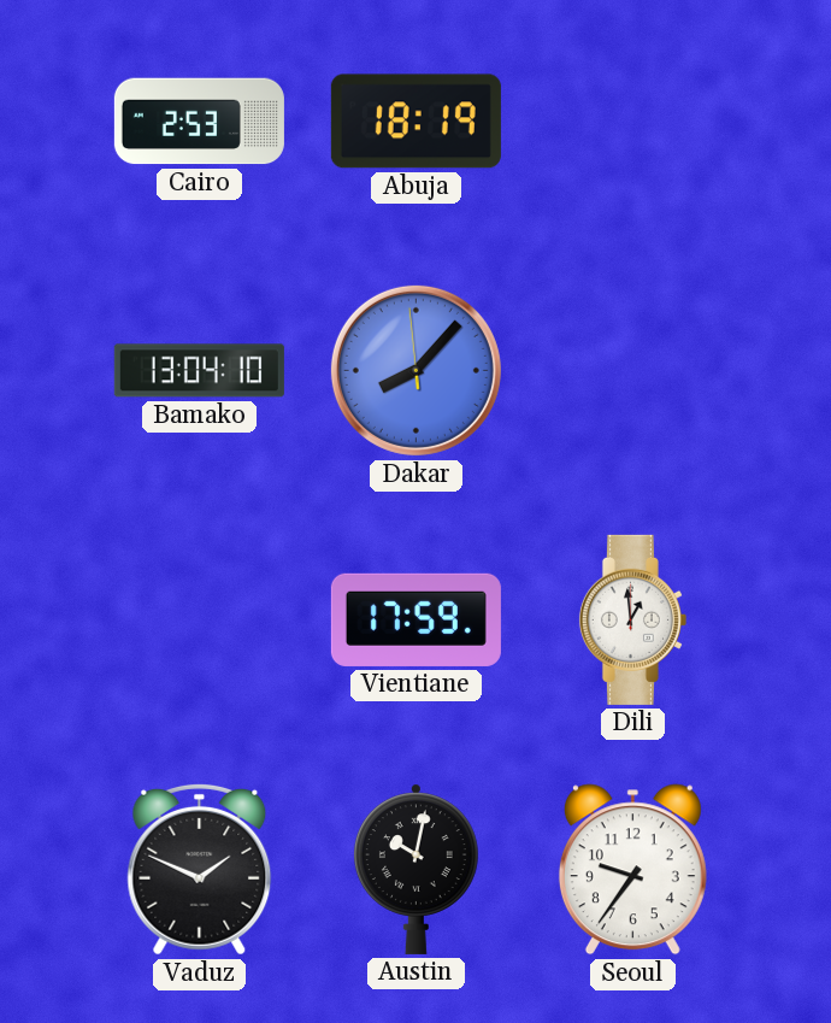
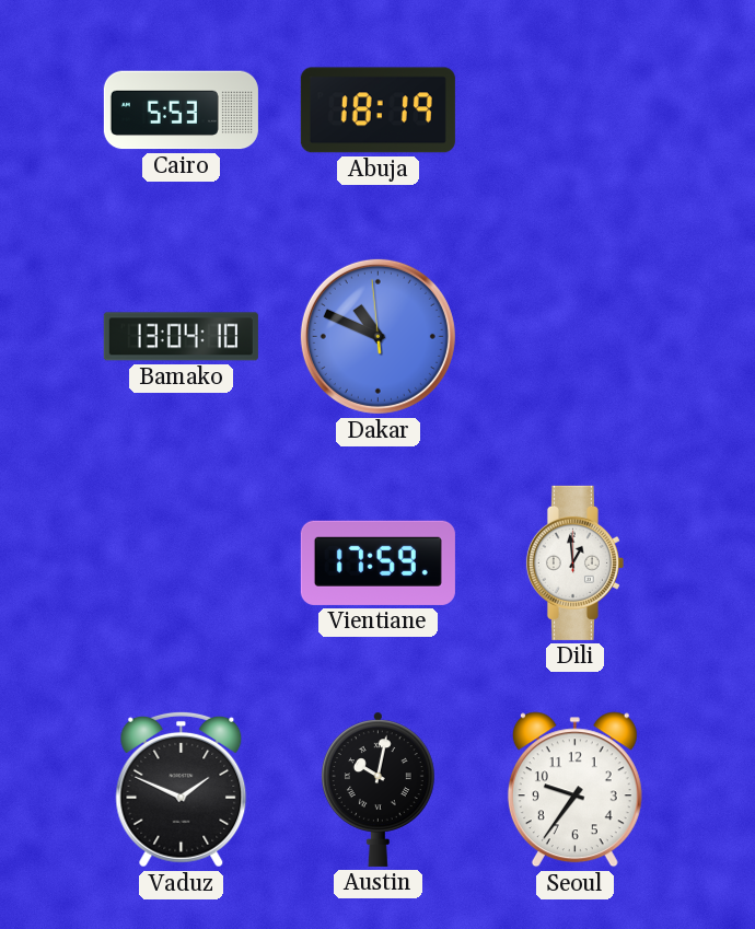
Cairo: 2:53 -> 5:53
Dakar: 8:06 -> 10:48
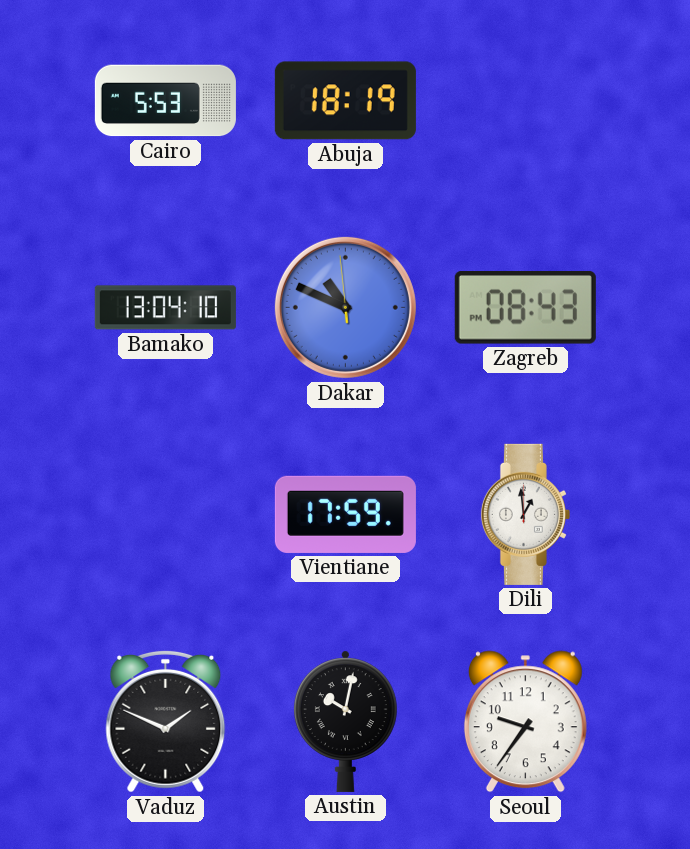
Zagreb: none -> 08:43
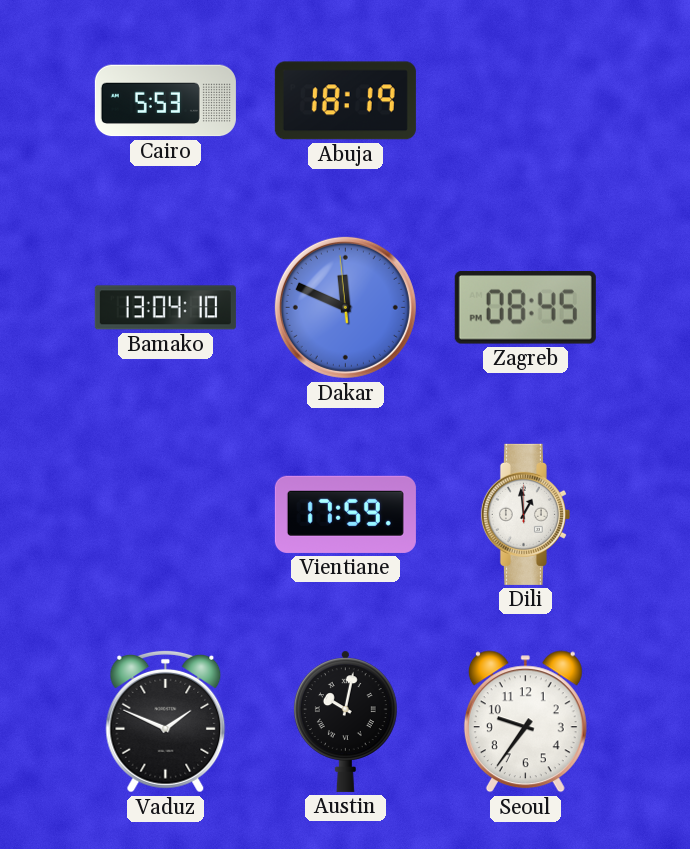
Dakar: 10:48 -> 11:48
Zagreb: 08:43 -> 08:45
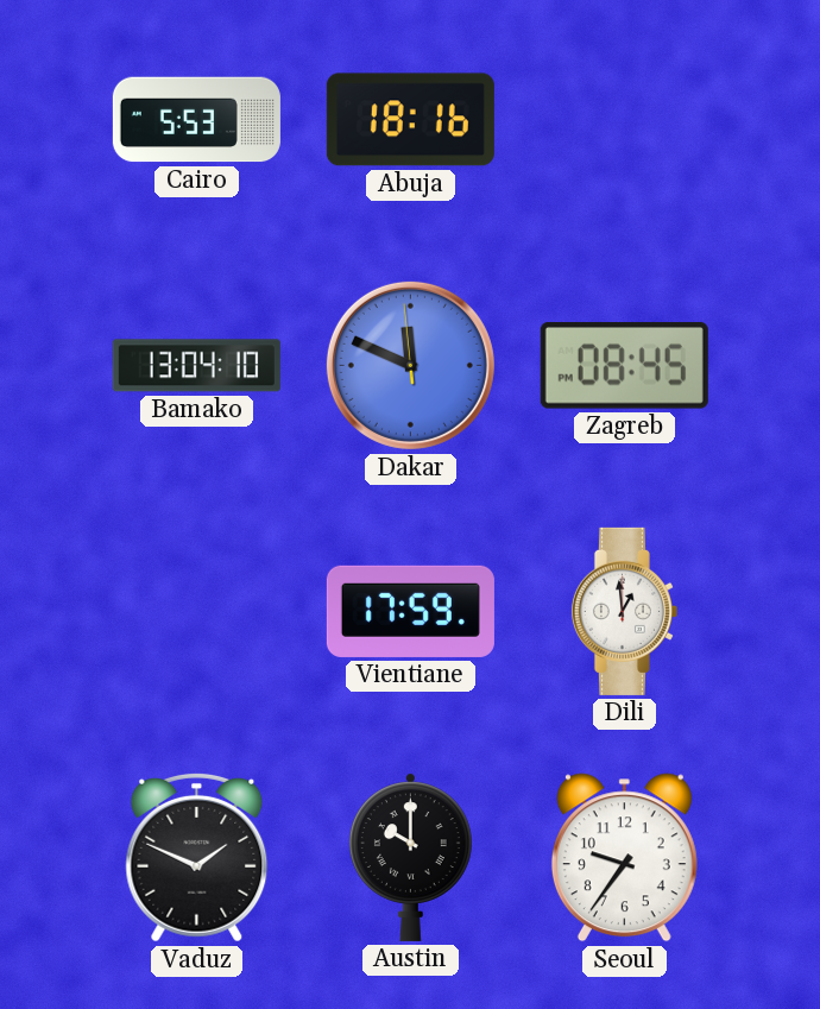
Abuja: 18:19 -> 18:16
Austin: 10:02 -> 10:00
